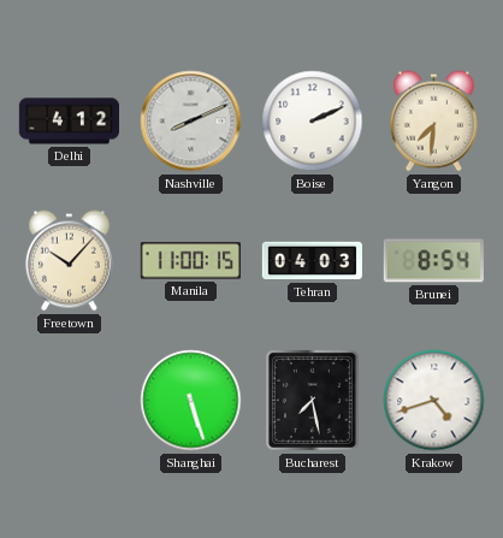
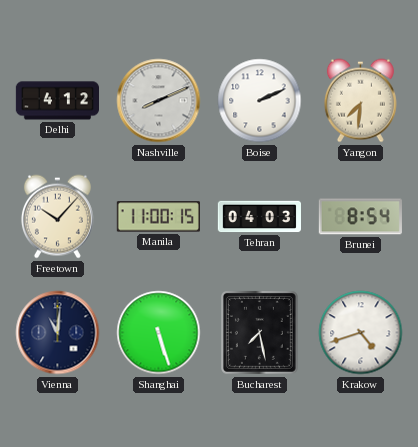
Vienna: none -> 11:01
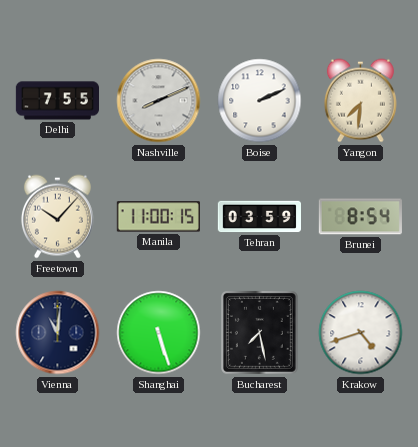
Delhi: 4:12 -> 7:55
Tehran: 04:03 -> 03:59
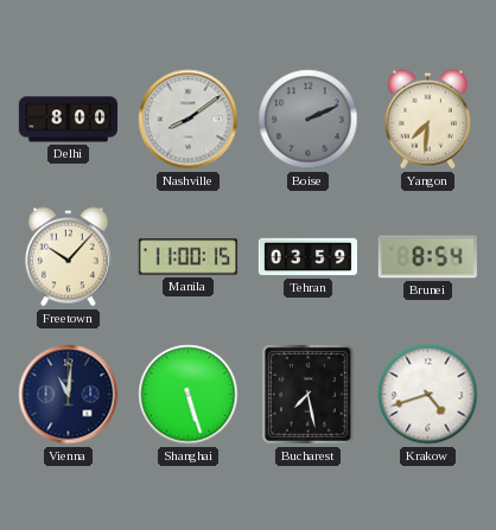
Delhi: 7:55 -> 8:00
Nashville: 8:11 -> 8:09
Boise dial: white -> grey
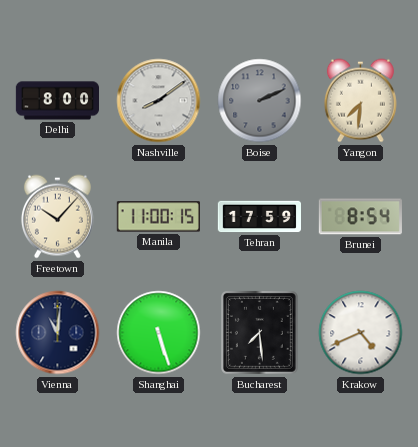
Tehran: 03:59 -> 17:59
Bucharest: 7:28 -> 7:29
Krakow: 4:42 -> 4:41
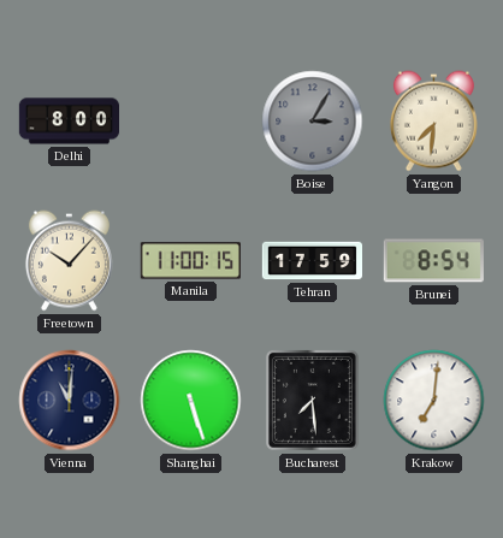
Nashville: 8:09 -> none
Boise: 2:11 -> 3:05
Krakow: 4:41 -> 7:01
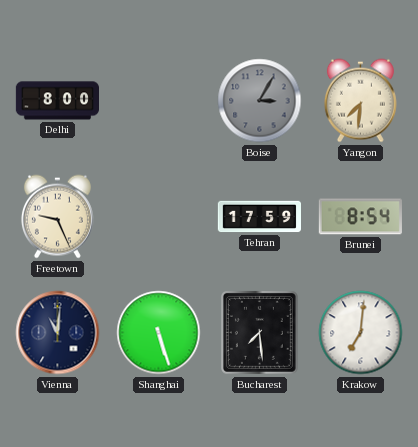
Freetown: 10:07 -> 9:26
Manila: 11:00 -> none
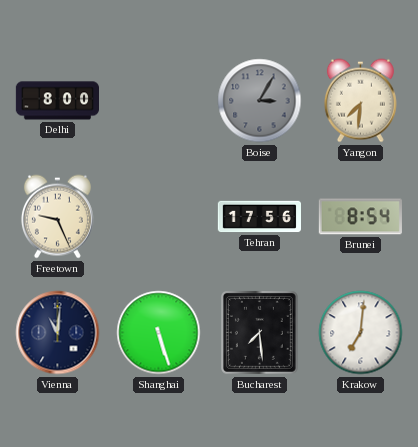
Tehran: 17:59 -> 17:56
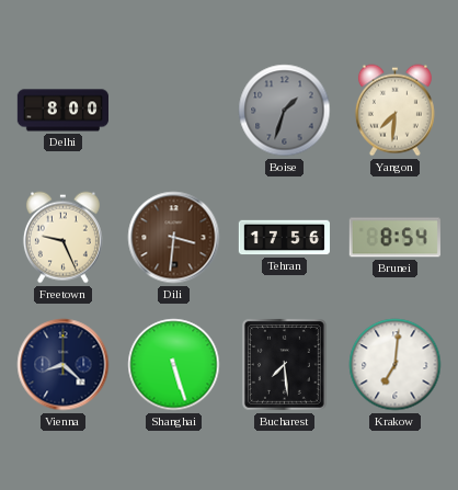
Boise: 3:05 -> 1:33
Dili: none -> 3:31
Vienna: 11:01 -> 8:22
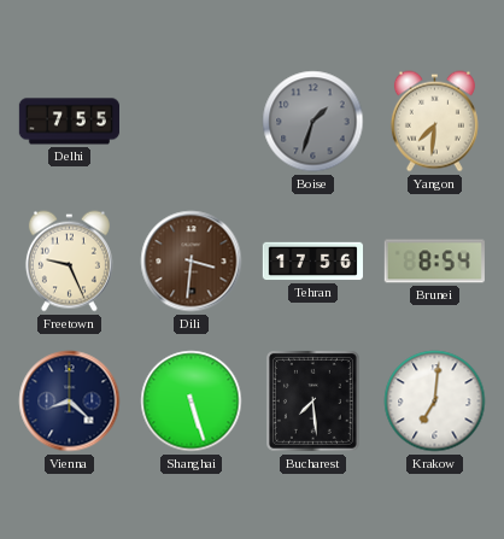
Delhi: 8:00 -> 7:55
